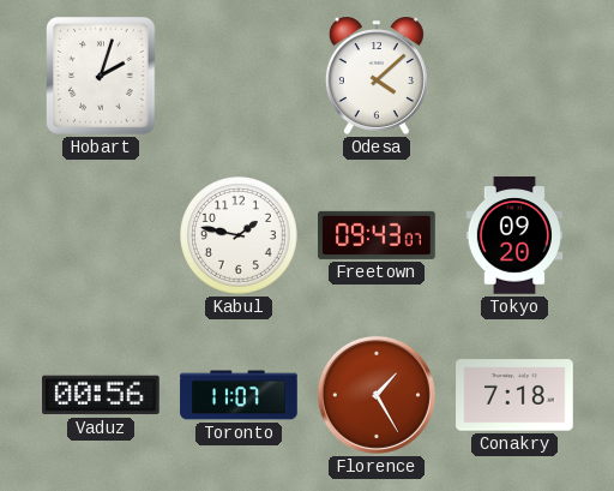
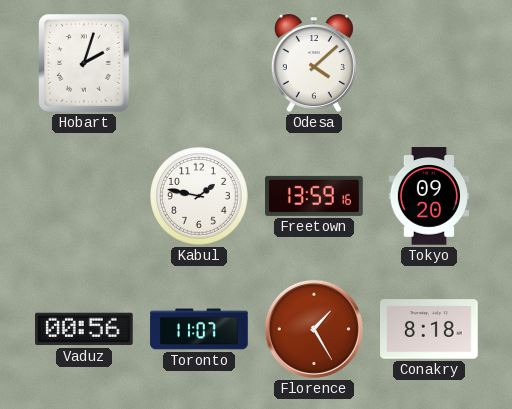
Freetown: 09:43 -> 13:59
Conakry: 7:18 -> 8:18
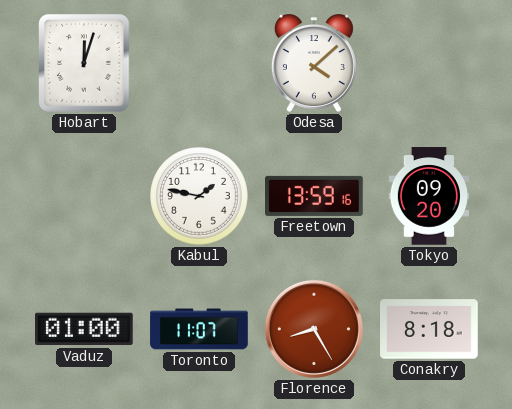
Hobart: 2:03 -> 12:03
Vaduz: 00:56 -> 01:00
Florence: 1:25 -> 8:25
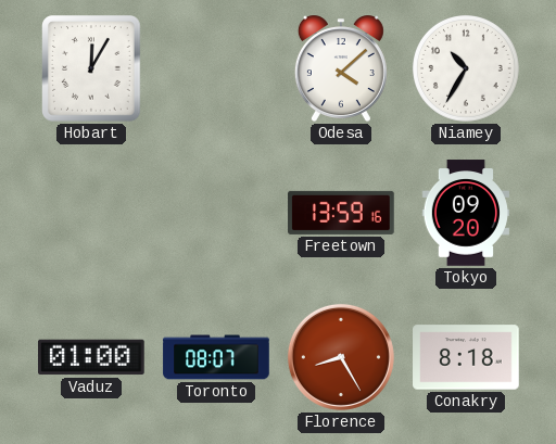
Hobart: 12:03 -> 12:05
Niamey: none -> 10:35
Kabul: 1:47 -> none
Toronto: 11:07 -> 08:07
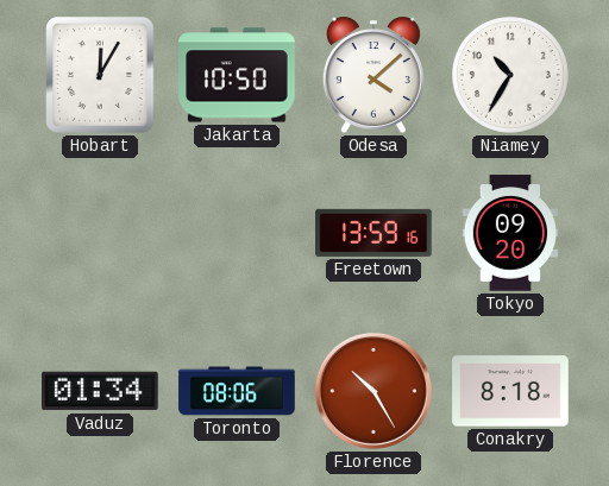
Jakarta: none -> 10:50
Vaduz: 01:00 -> 01:34
Toronto: 08:07 -> 08:06
Florence: 8:25 -> 10:25
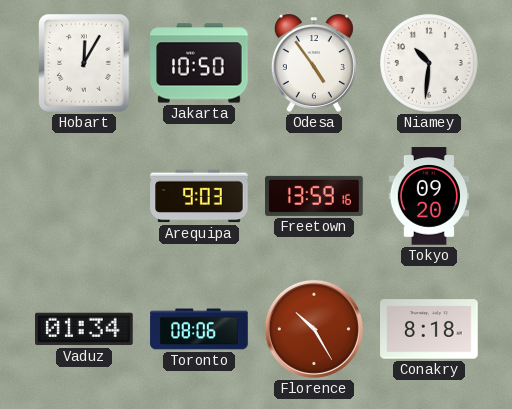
Odesa: 4:08 -> 4:54
Niamey: 10:35 -> 10:31
Arequipa: none -> 9:03
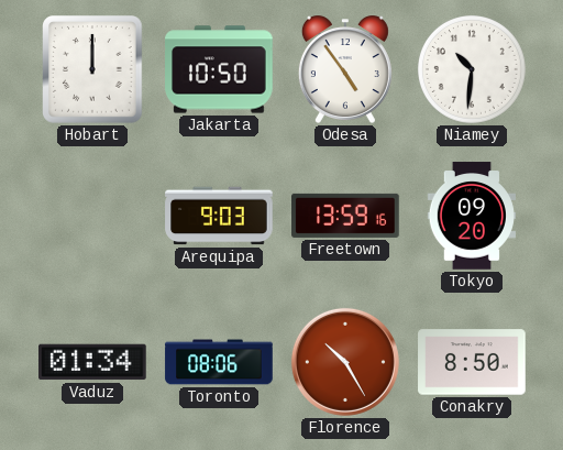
Hobart: 12:05 -> 12:00
Conakry: 8:18 -> 8:50
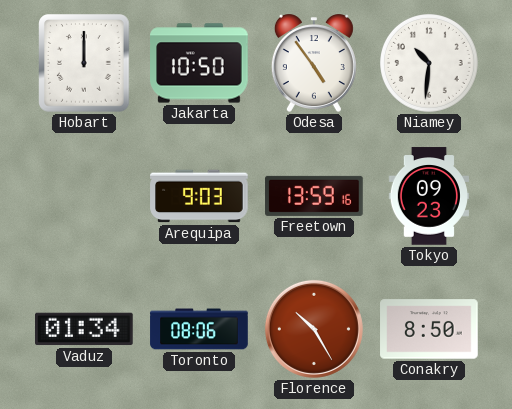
Tokyo: 09:20 -> 09:23
